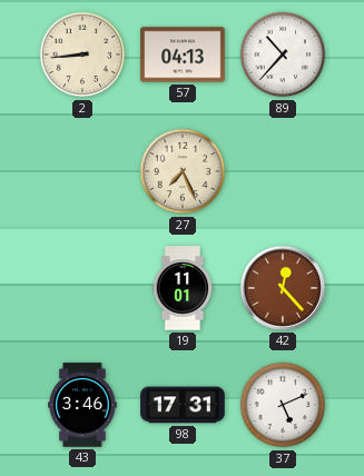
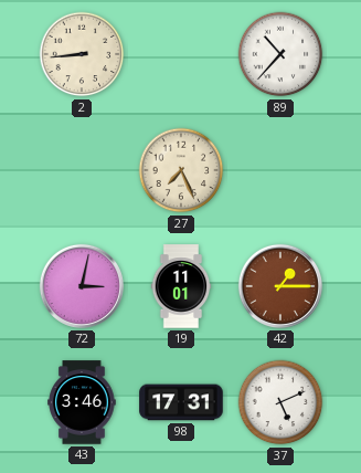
57: 04:13 -> none
72: none -> 3:02
42: 12:23 -> 1:15
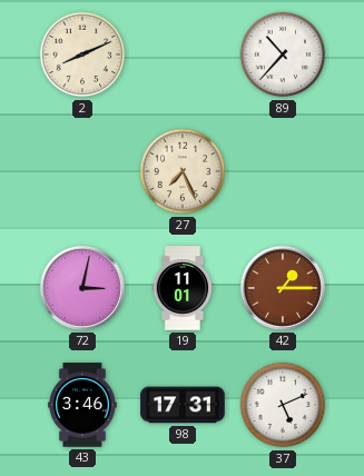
2: 8:44 -> 8:11
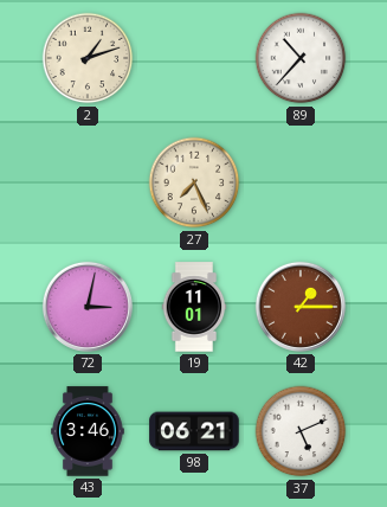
2: 8:11 -> 1:12
98: 17:31 -> 06:21
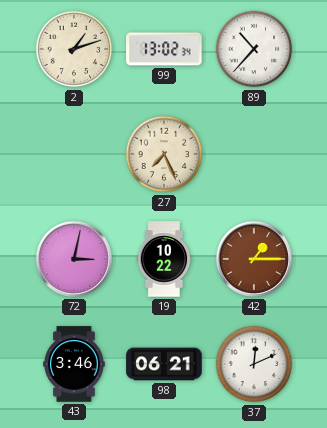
99: none -> 13:02
19: 11:01 -> 10:22
37: 5:11 -> 12:11
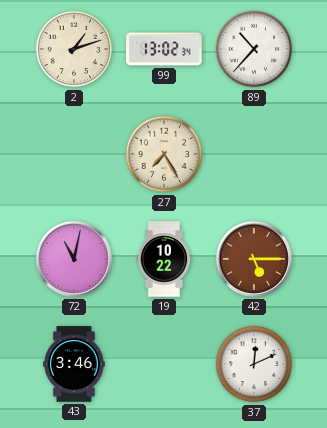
27: 7:26 -> 7:25
72: 3:02 -> 11:02
42: 1:15 -> 5:15
98: 06:21 -> none
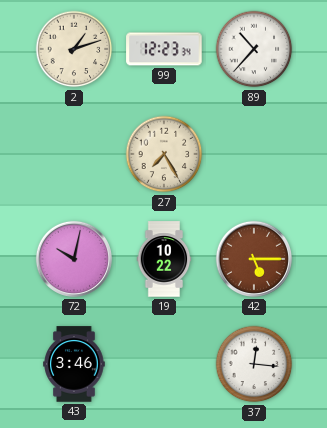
99: 13:02 -> 12:23
72: 11:02 -> 10:02
37: 12:11 -> 12:16
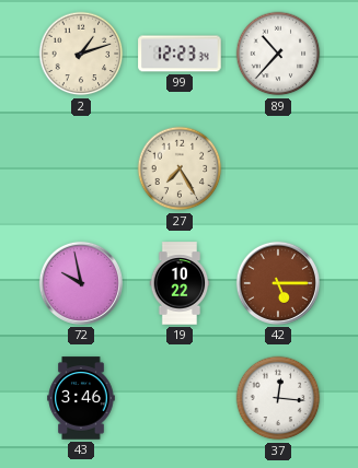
72: 10:02 -> 9:58
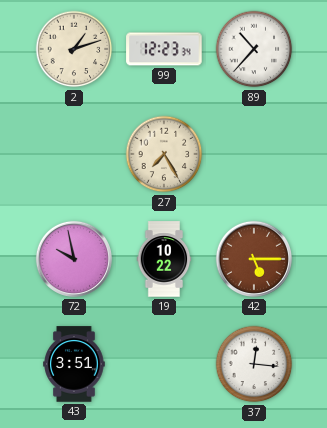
43: 3:46 -> 3:51
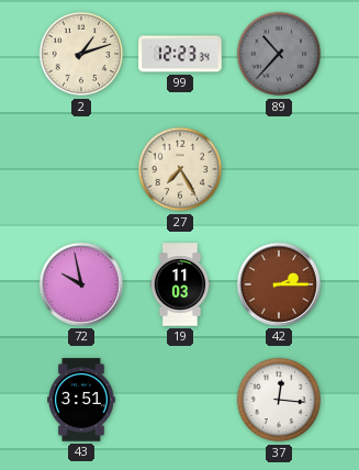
89 dial: white -> grey
19: 10:22 -> 11:03
42: 5:15 -> 2:15
